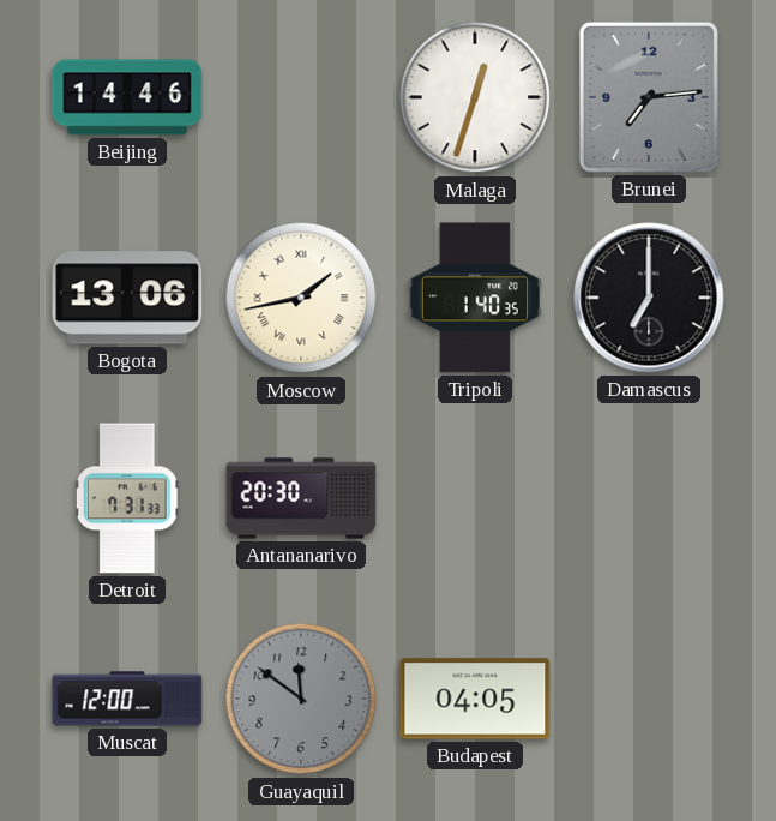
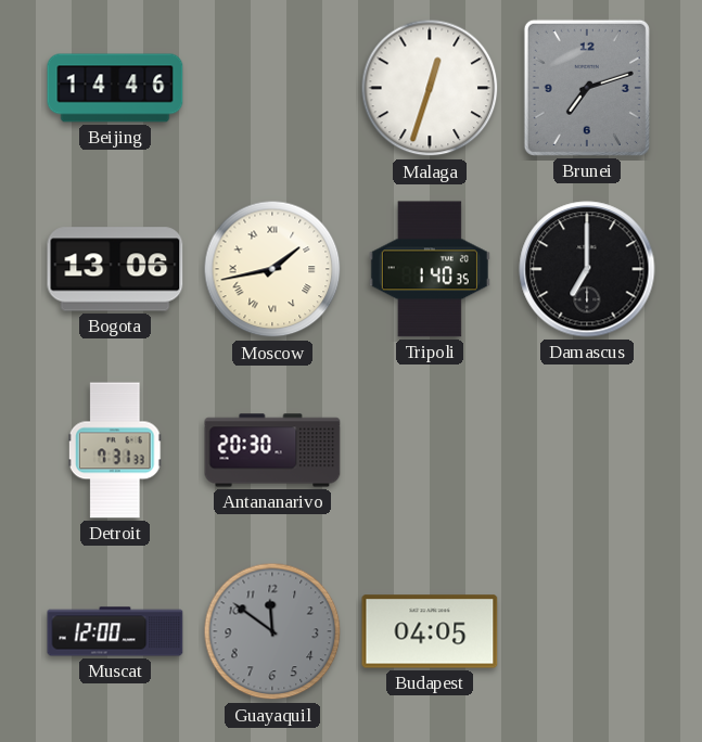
Brunei: 7:14 -> 7:12
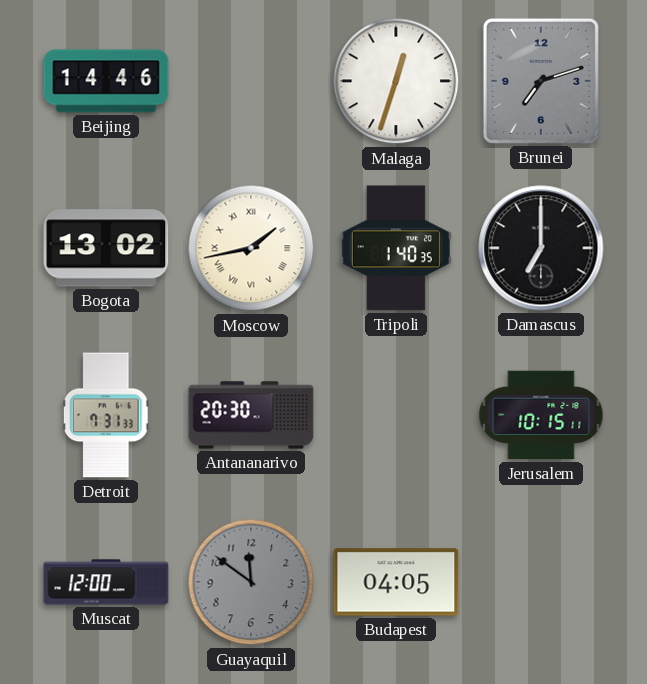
Bogota: 13:06 -> 13:02
Jerusalem: none -> 10:15
